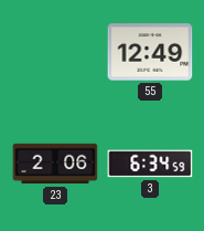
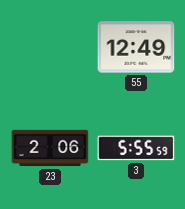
3: 6:34 -> 5:55
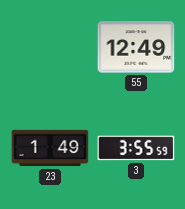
23: 2:06 -> 1:49
3: 5:55 -> 3:55
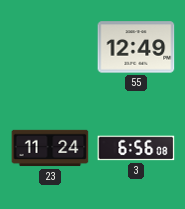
23: 1:49 -> 11:24
3: 3:55 -> 6:56
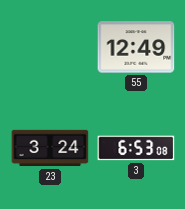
23: 11:24 -> 3:24
3: 6:56 -> 6:53
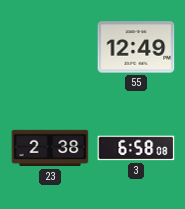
23: 3:24 -> 2:38
3: 6:53 -> 6:58
